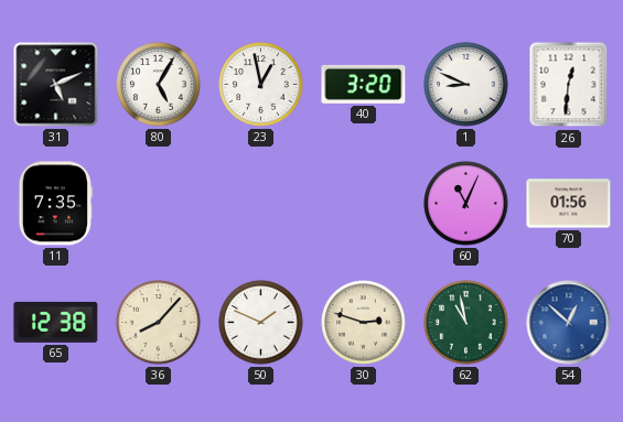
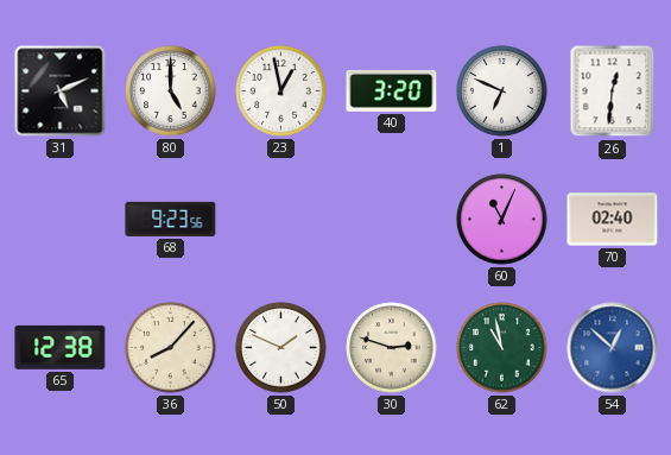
80: 5:05 -> 5:00
1: 8:49 -> 6:49
11: 7:35 -> none
68: none -> 9:23
70: 01:56 -> 02:40
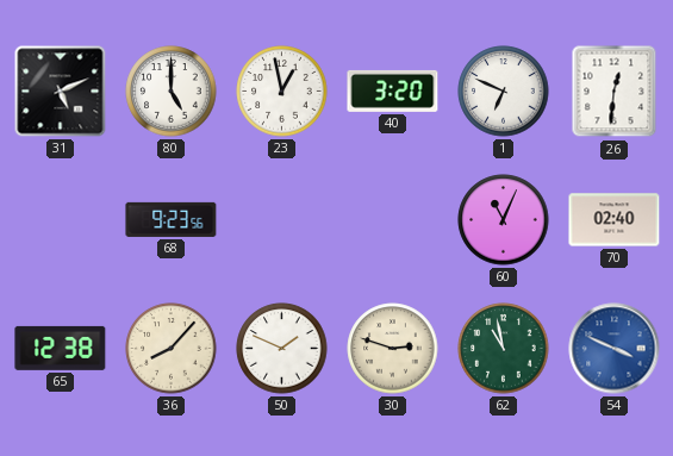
54: 12:52 -> 3:49
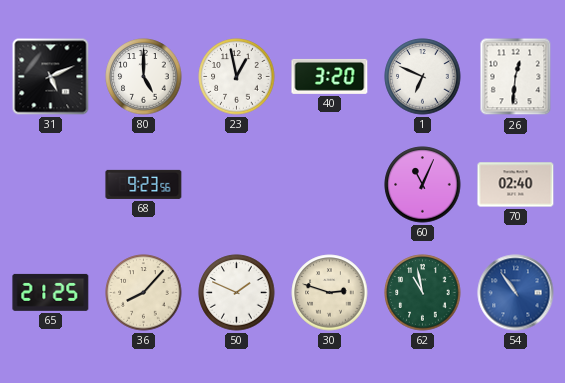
65: 12:38 -> 21:25
54: 3:49 -> 10:54
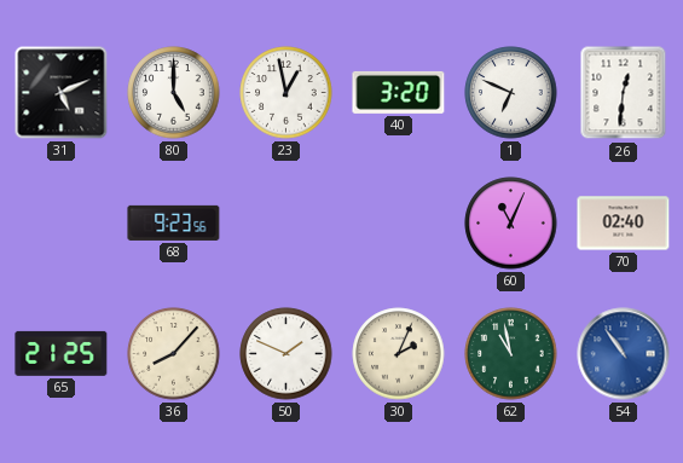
30: 2:48 -> 2:04
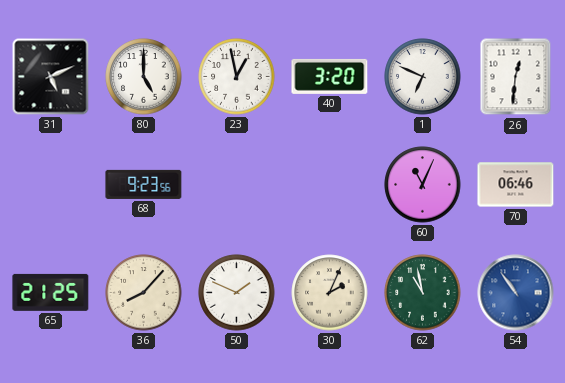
70: 02:40 -> 06:46
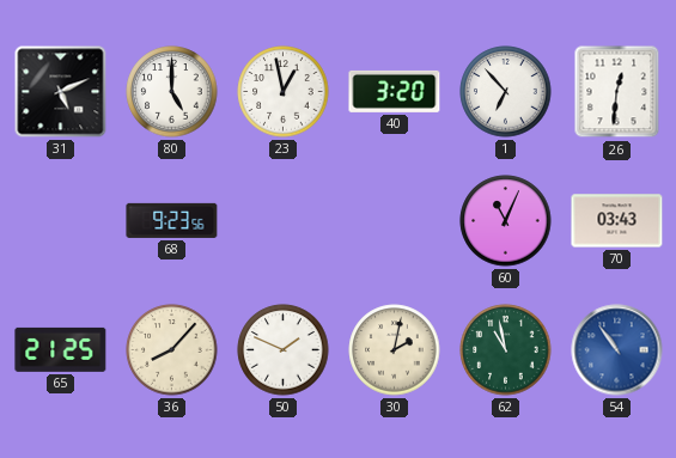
1: 6:49 -> 6:53
70: 06:46 -> 03:43
30: 2:04 -> 2:02
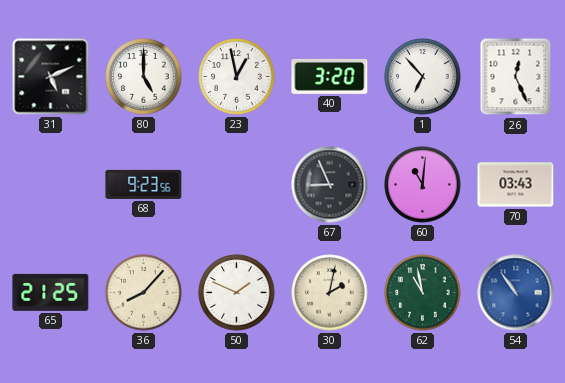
26: 12:31 -> 12:26
67: none -> 8:56
60: 11:04 -> 11:01
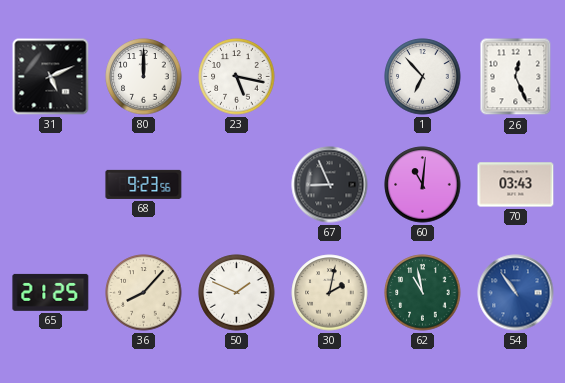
80: 5:00 -> 12:00
23: 12:58 -> 5:17
40: 3:20 -> none
